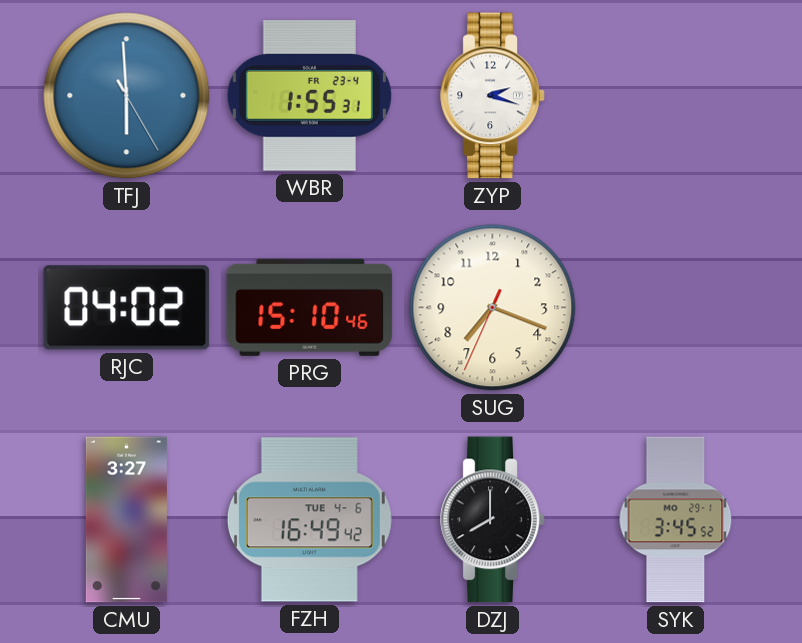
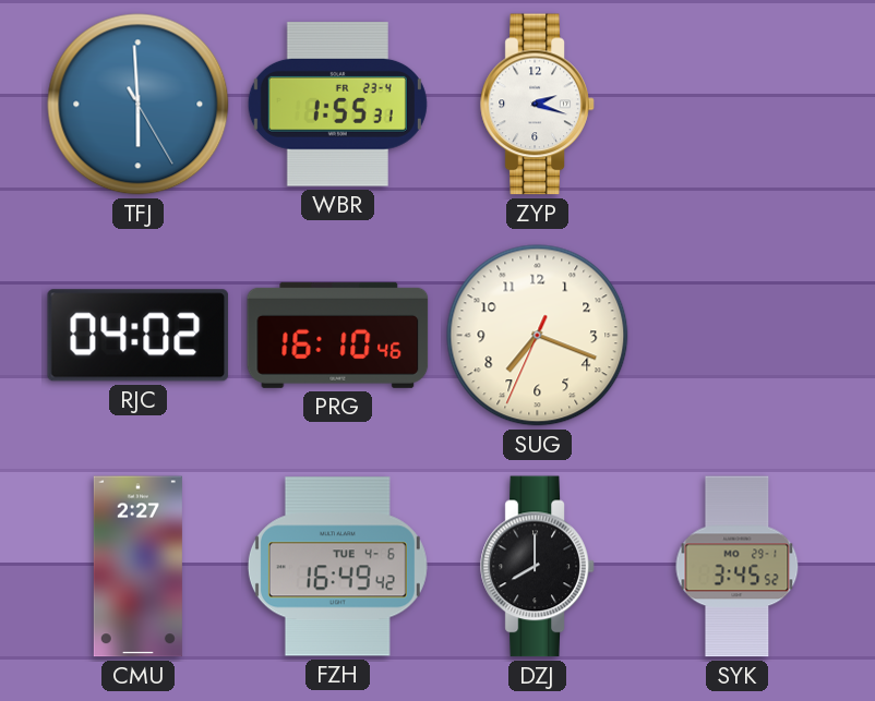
PRG: 15:10 -> 16:10
CMU: 3:27 -> 2:27
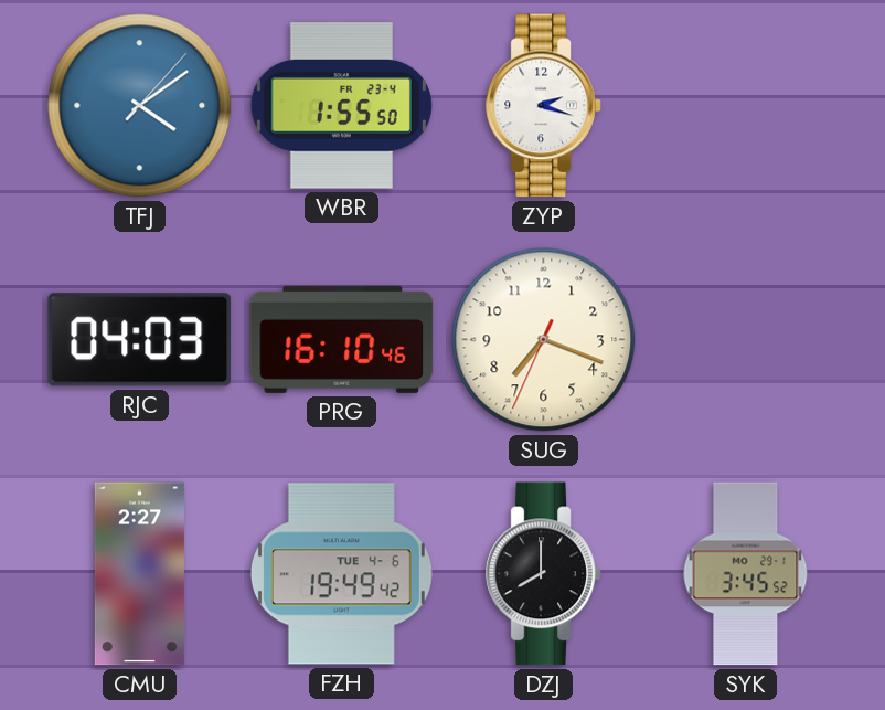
TFJ: 5:59 -> 4:09
WBR: 1:55:31 -> 1:55:50
RJC: 04:02 -> 04:03
FZH: 16:49 -> 19:49
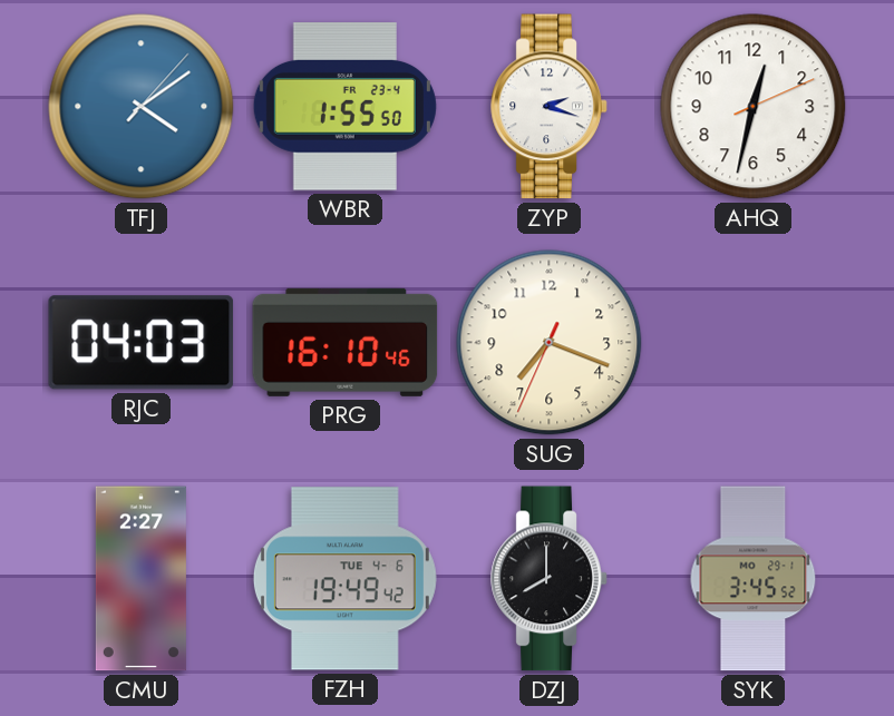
AHQ: none -> 12:32
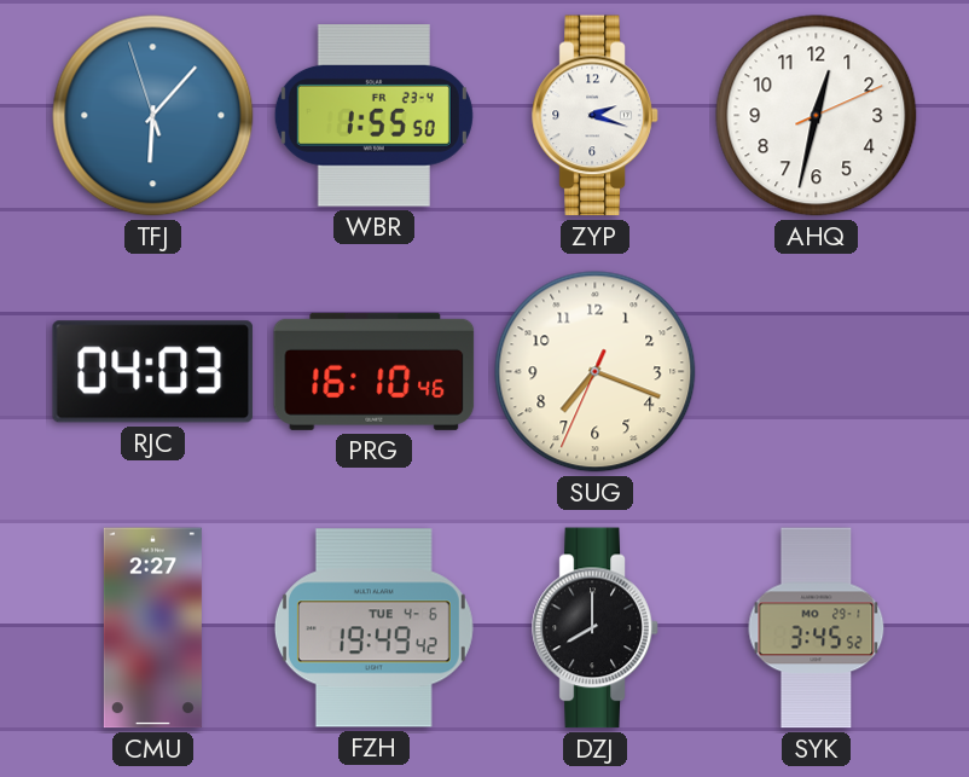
TFJ: 4:09 -> 6:06
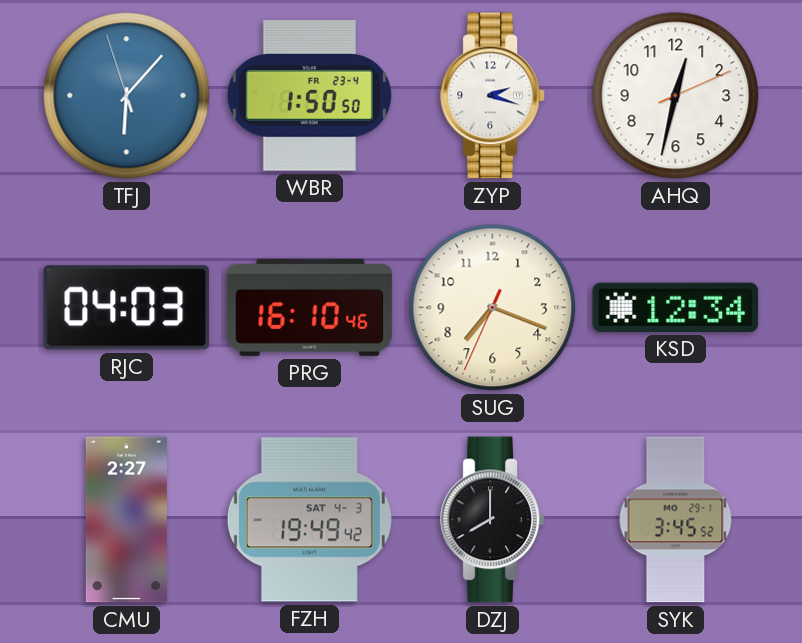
WBR: 1:55 -> 1:50
KSD: none -> 12:34
FZH date: TUE 4-6 -> SAT 4-3
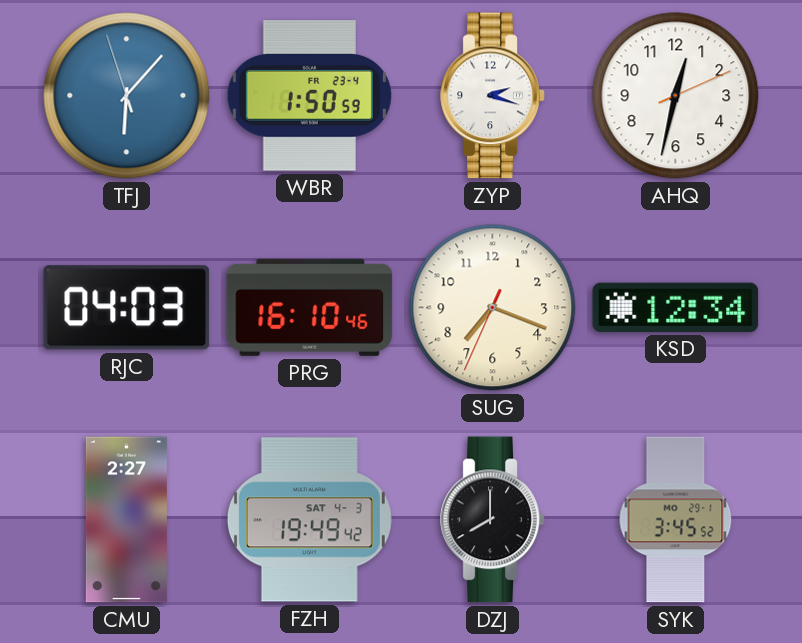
WBR: 1:50:50 -> 1:50:59
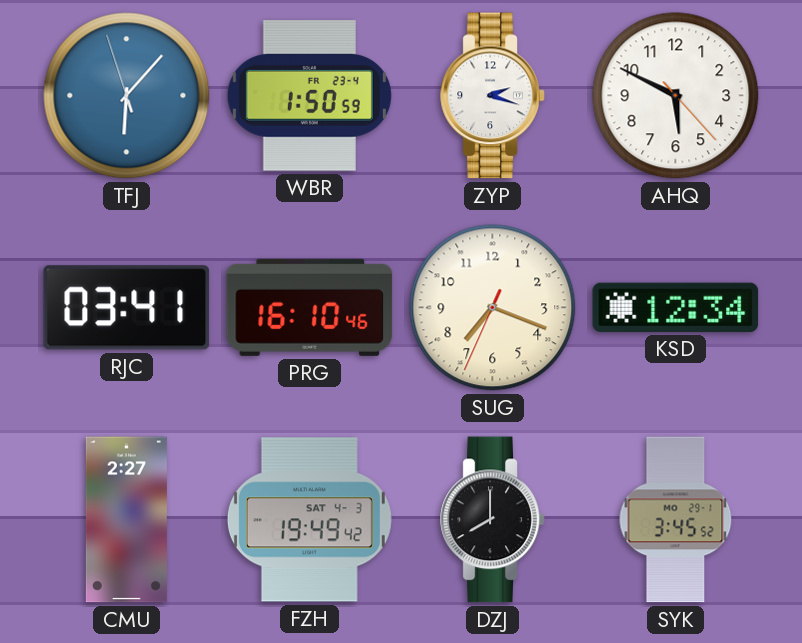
AHQ: 12:32 -> 5:49
RJC: 04:03 -> 03:41
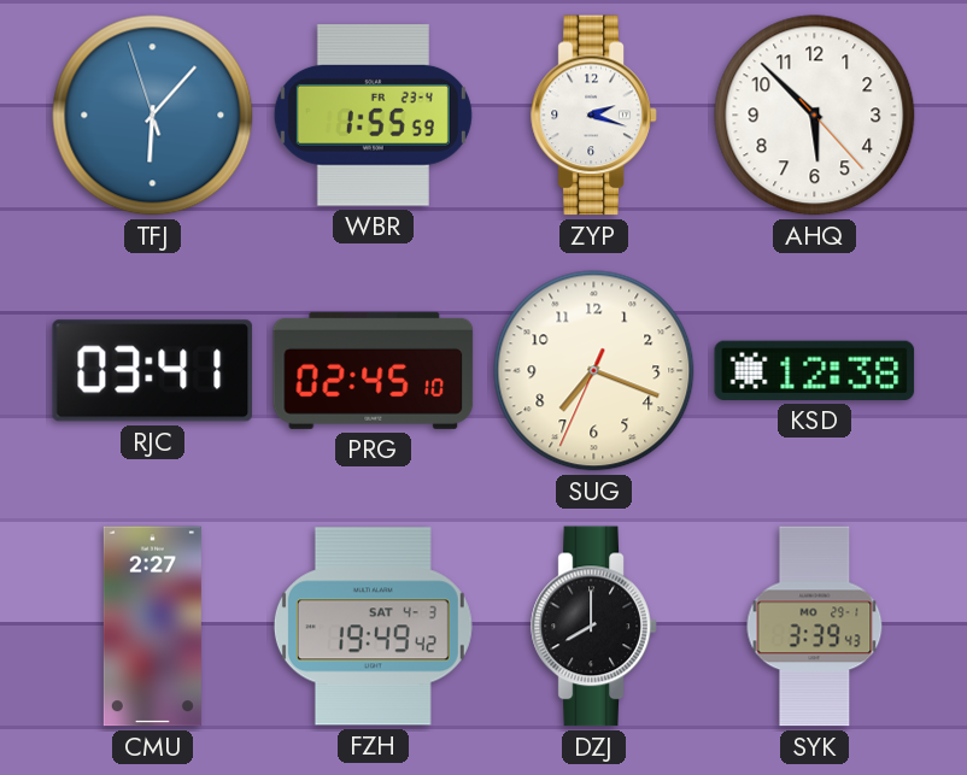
WBR: 1:50 -> 1:55
AHQ: 5:49 -> 5:52
PRG: 16:10 -> 02:45
KSD: 12:34 -> 12:38
SYK: 3:45 -> 3:39
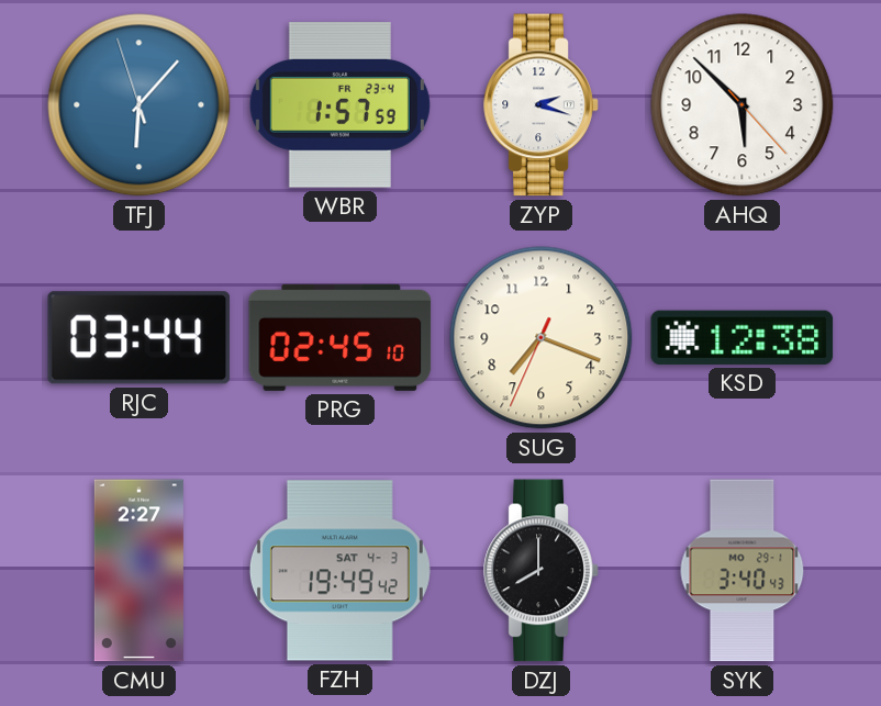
WBR: 1:55 -> 1:57
RJC: 03:41 -> 03:44
SYK: 3:39 -> 3:40
